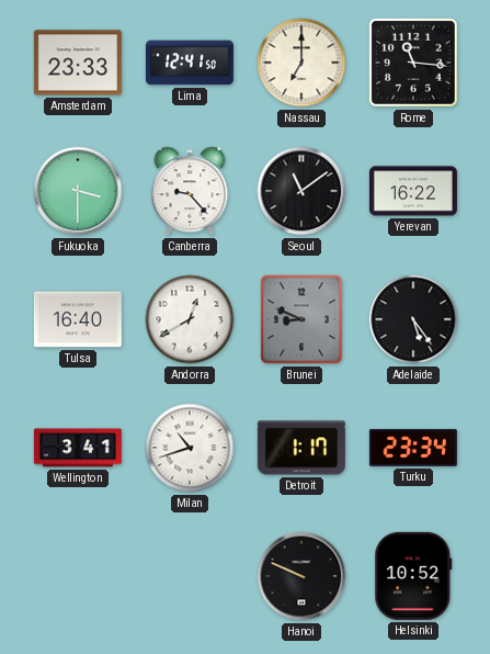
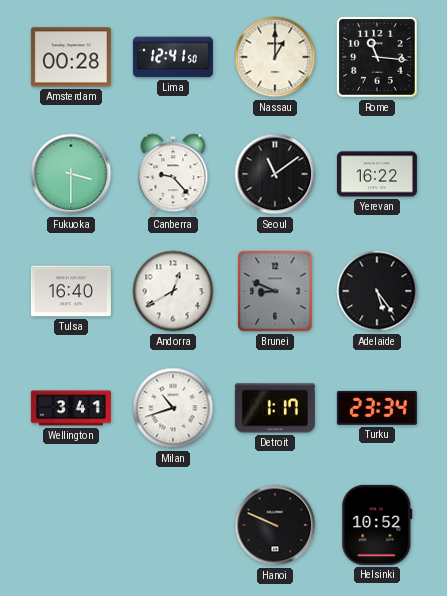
Amsterdam: 23:33 -> 00:28
Nassau: 7:00 -> 1:00
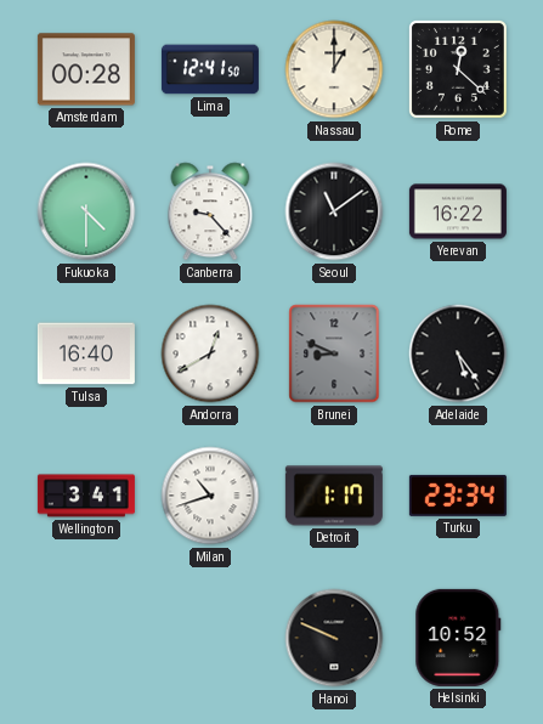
Rome: 11:16 -> 12:22
Fukuoka: 3:30 -> 4:30
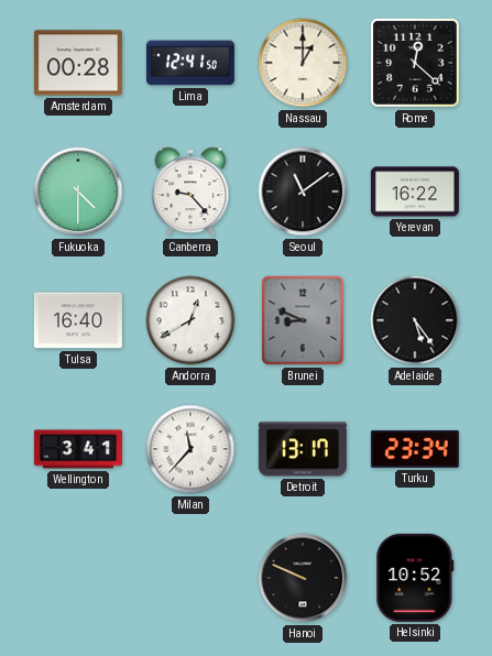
Milan: 10:42 -> 11:37
Detroit: 1:17 -> 13:17
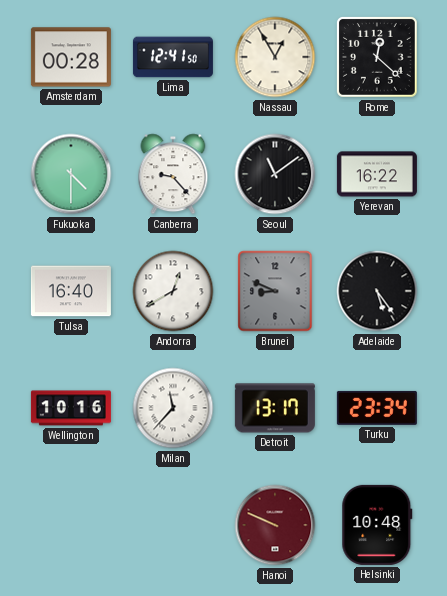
Nassau: 1:00 -> 12:55
Wellington: 3:41 -> 10:16
Hanoi dial: black -> burgundy
Helsinki: 10:52 -> 10:48
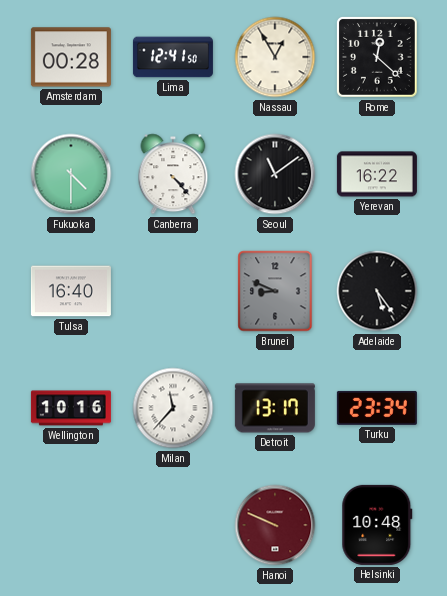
Canberra: 9:23 -> 4:23
Andorra: 12:40 -> none
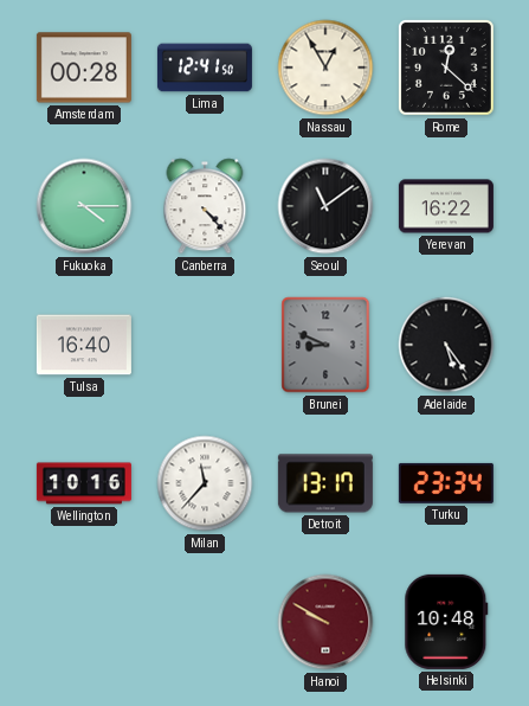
Fukuoka: 4:30 -> 4:15
Hanoi: 9:49 -> 9:50
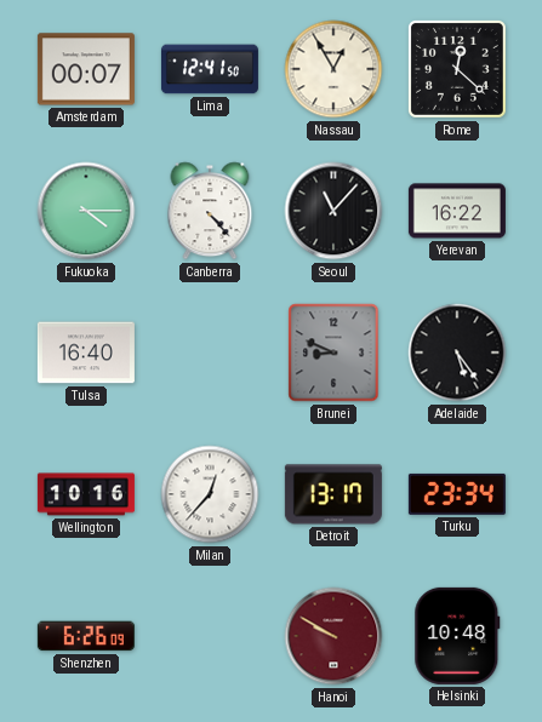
Amsterdam: 00:28 -> 00:07
Seoul: 11:09 -> 11:07
Milan: 11:37 -> 12:37
Shenzhen: none -> 6:26
